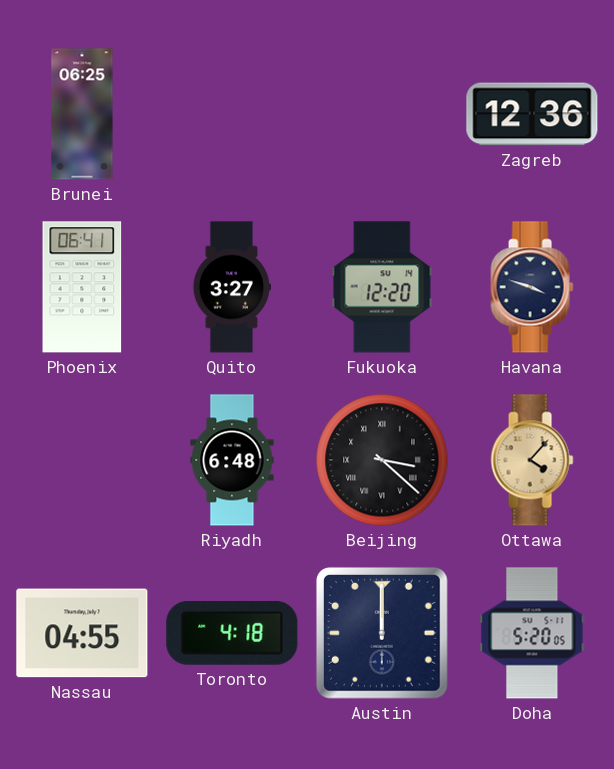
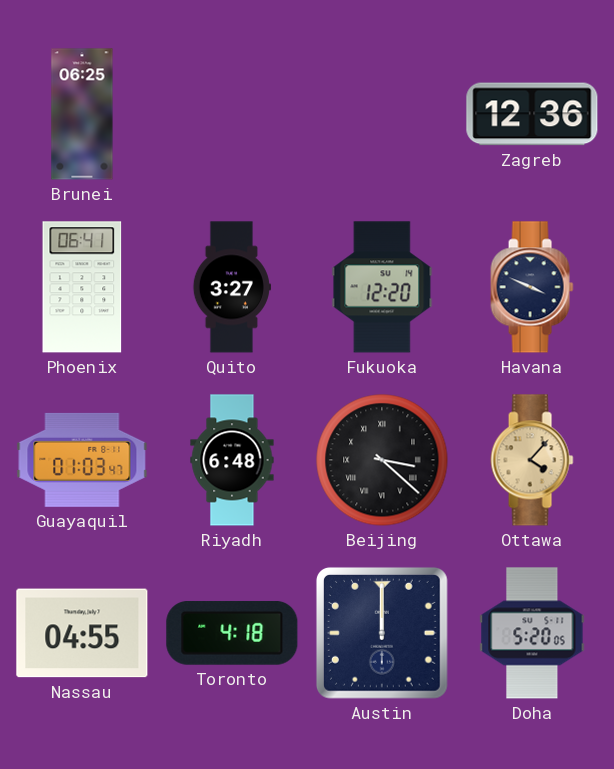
Havana: 3:48 -> 3:49
Guayaquil: none -> 01:03
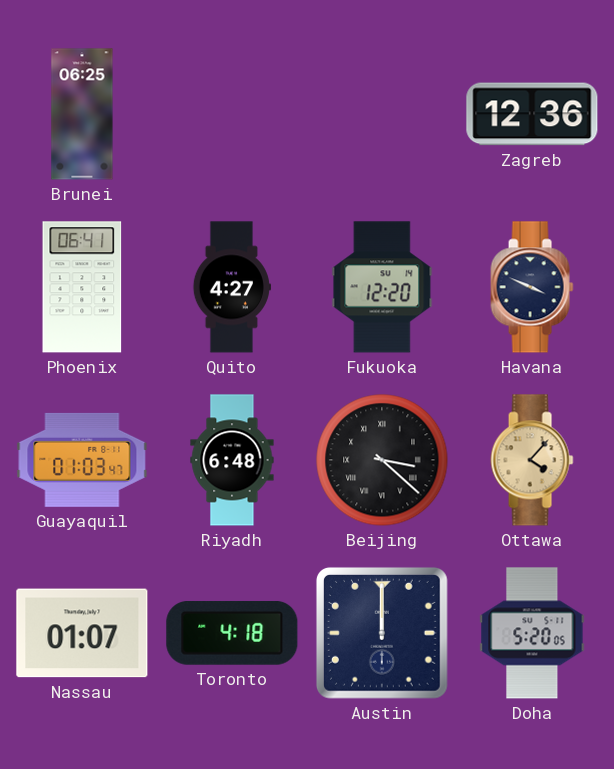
Quito: 3:27 -> 4:27
Nassau: 04:55 -> 01:07
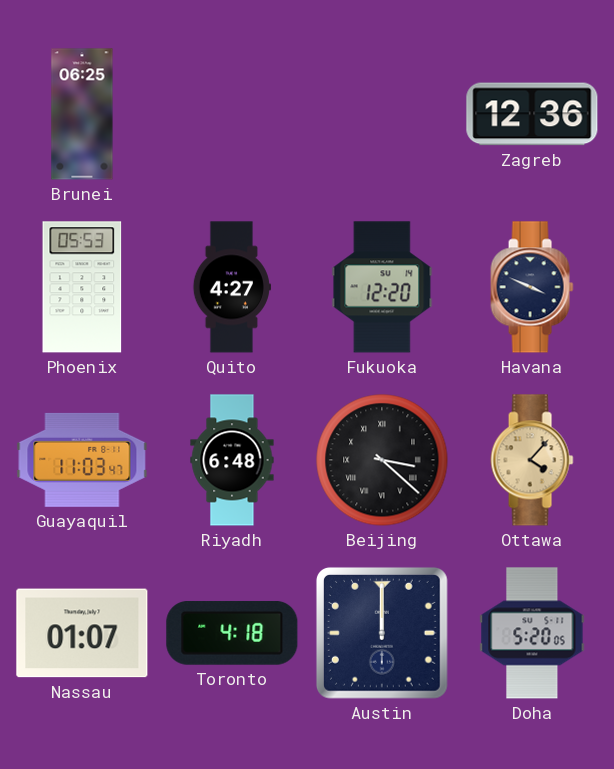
Phoenix: 06:41 -> 05:53
Guayaquil: 01:03 -> 11:03
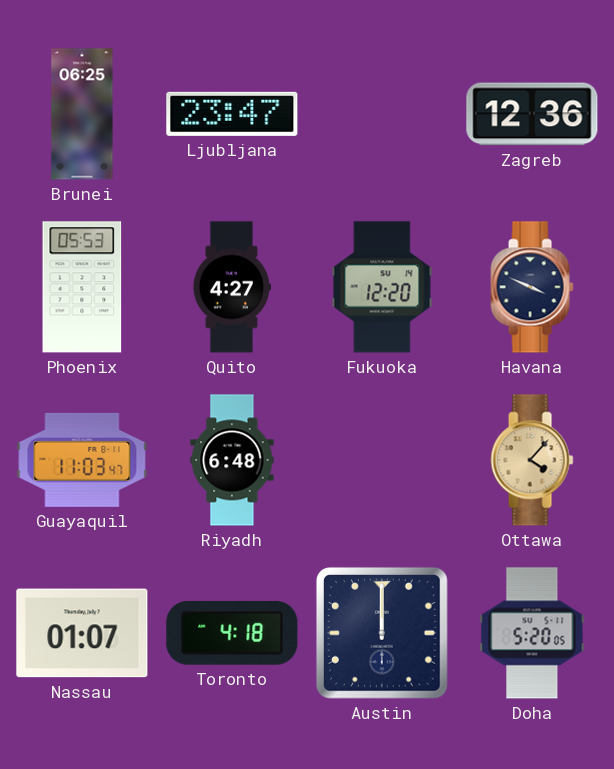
Ljubljana: none -> 23:47
Beijing: 3:22 -> none
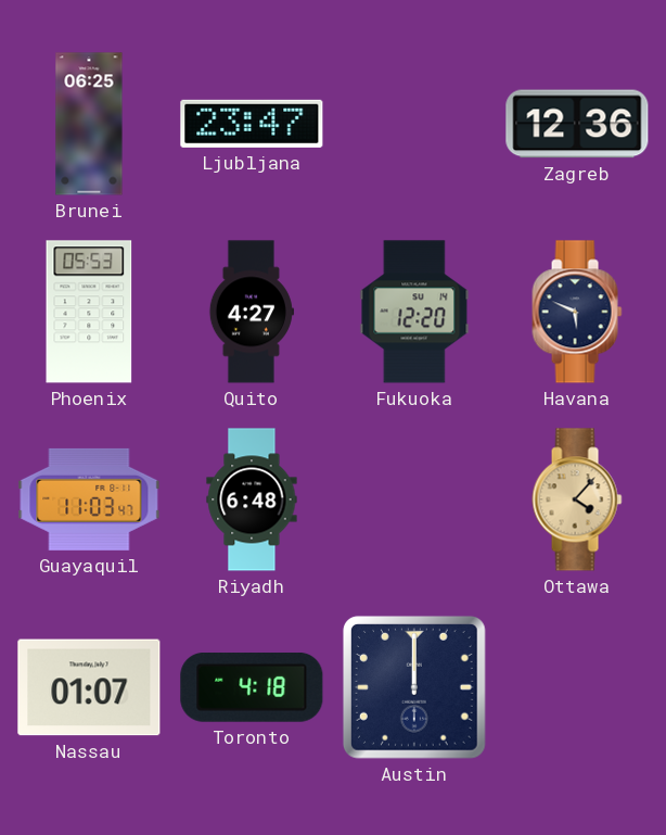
Havana: 3:49 -> 5:49
Doha: 5:20 -> none
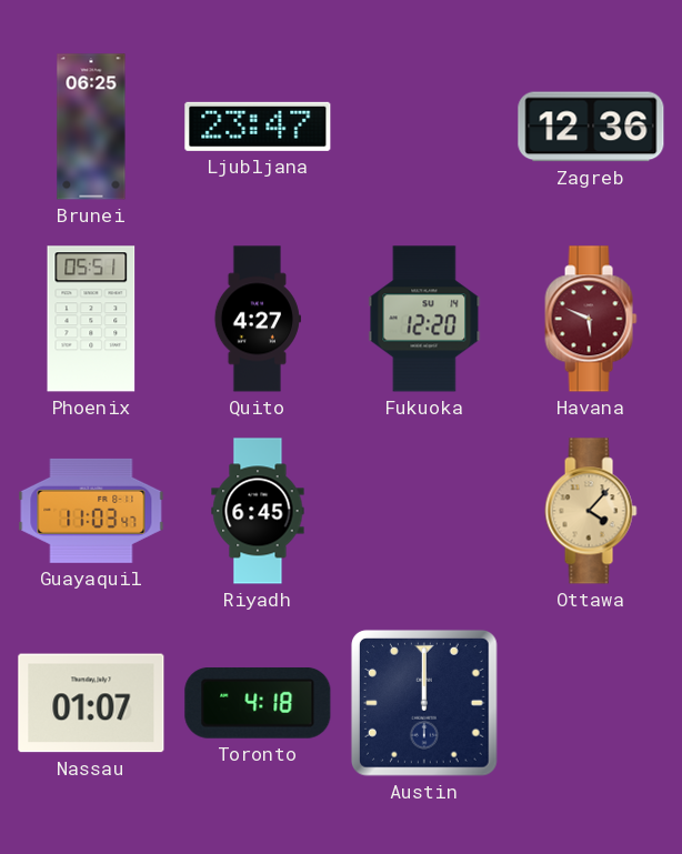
Phoenix: 05:53 -> 05:51
Havana dial: navy -> burgundy
Riyadh: 6:48 -> 6:45
